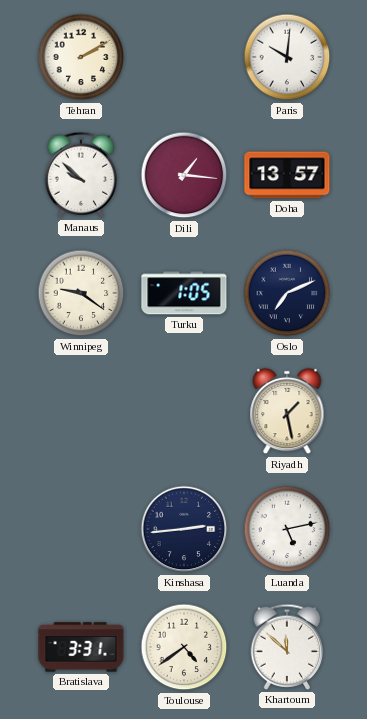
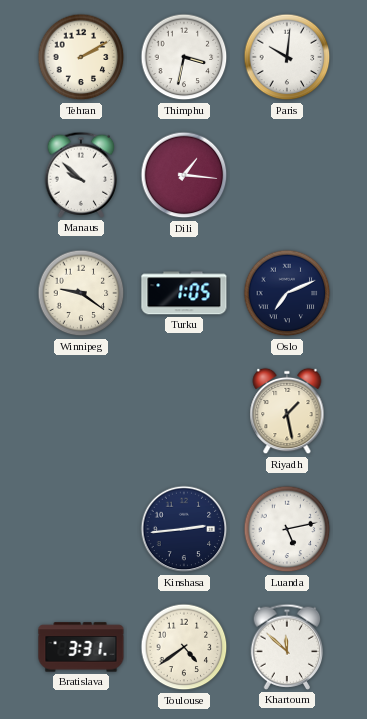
Thimphu: none -> 3:32
Doha: 13:57 -> none
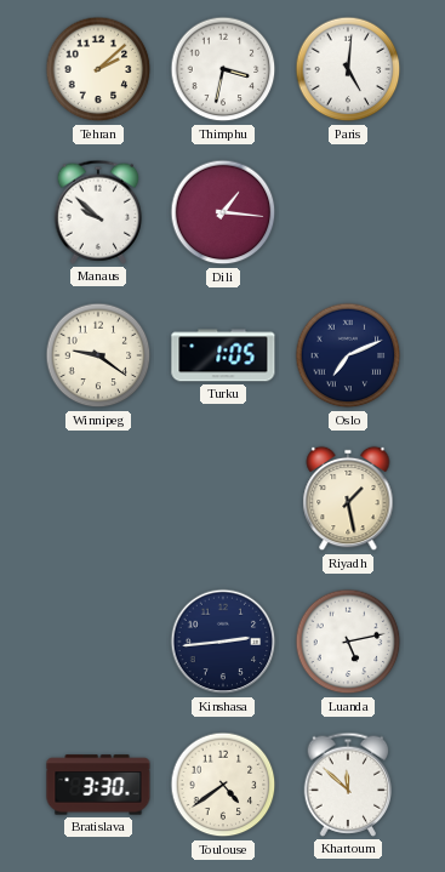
Tehran: 2:10 -> 2:08
Paris: 10:01 -> 5:01
Bratislava: 3:31 -> 3:30
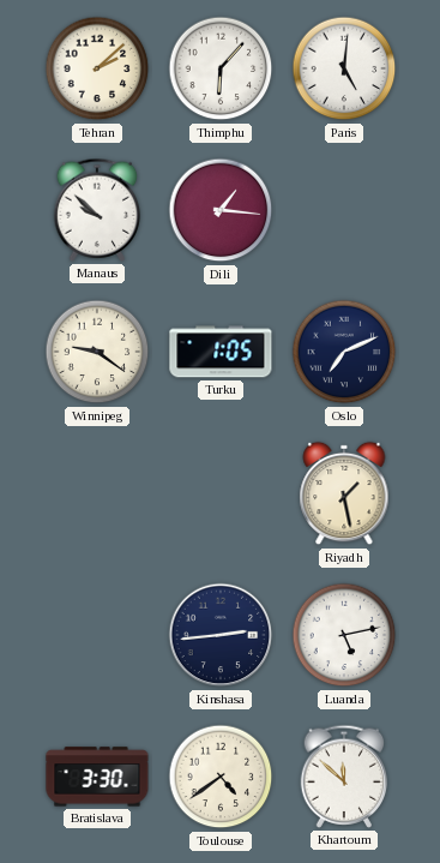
Thimphu: 3:32 -> 6:07
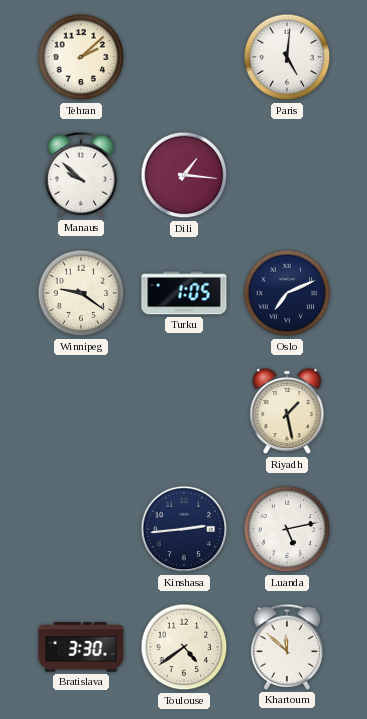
Thimphu: 6:07 -> none
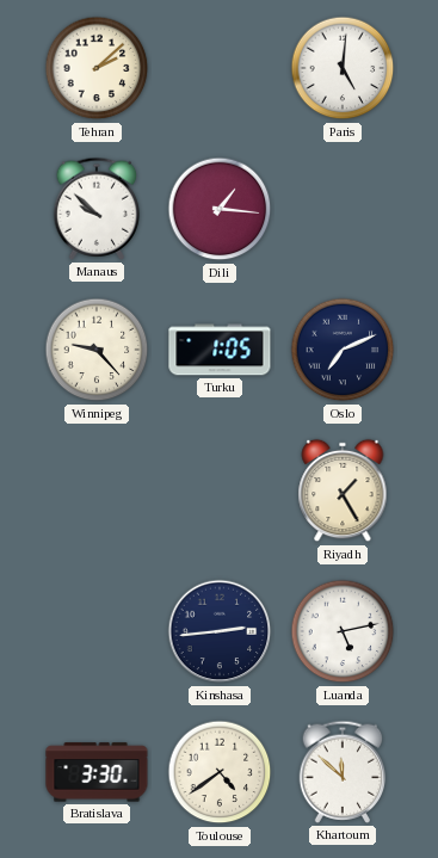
Winnipeg: 9:21 -> 9:23
Riyadh: 1:28 -> 1:25
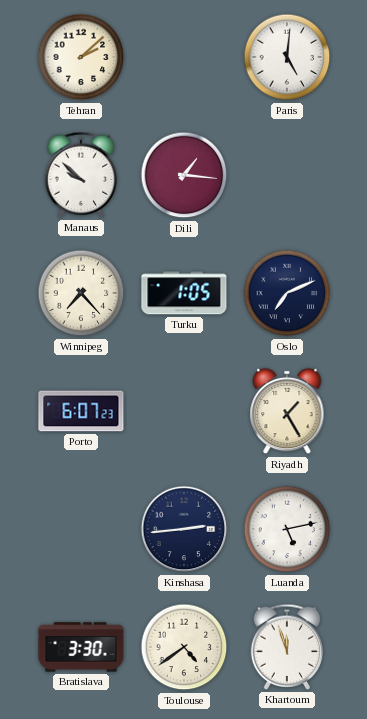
Winnipeg: 9:23 -> 7:23
Porto: none -> 6:07
Khartoum: 11:52 -> 11:57
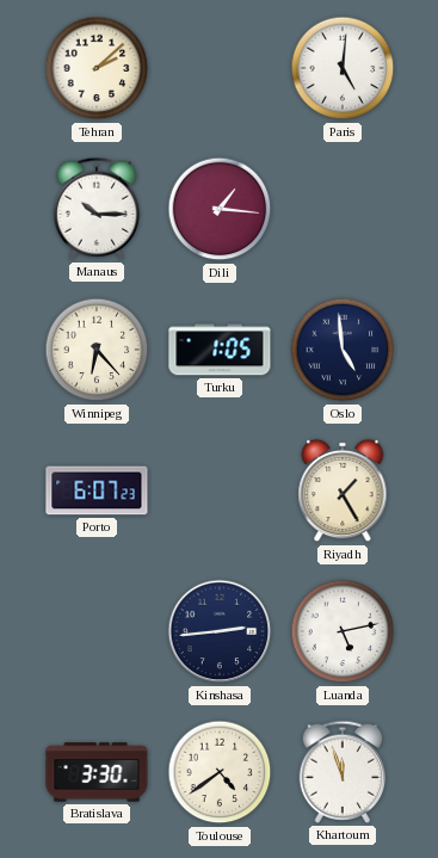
Manaus: 9:52 -> 10:15
Winnipeg: 7:23 -> 6:23
Oslo: 7:11 -> 4:59
